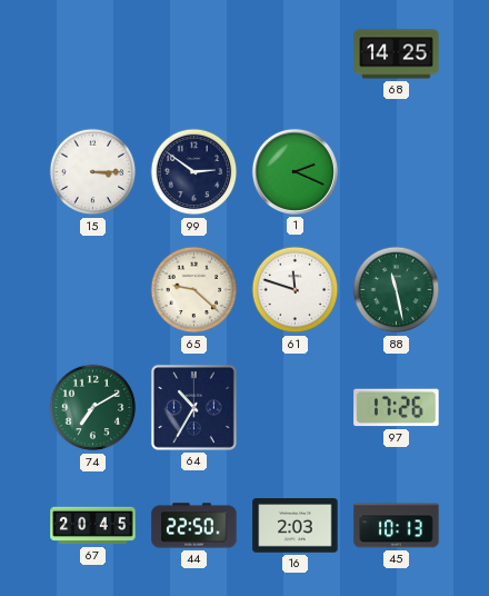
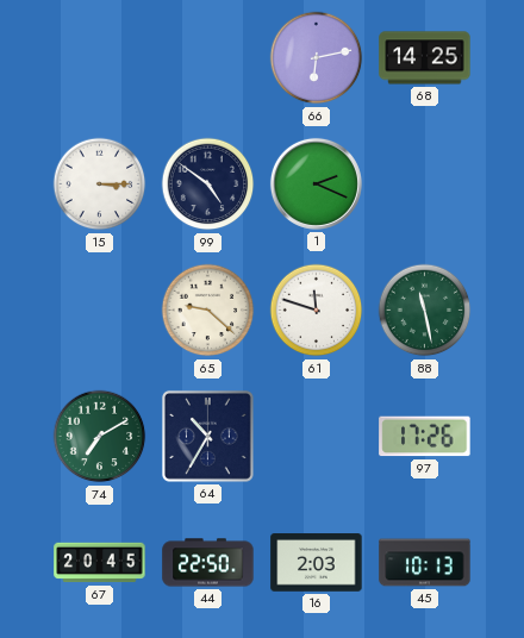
66: none -> 6:13
99: 2:51 -> 4:51
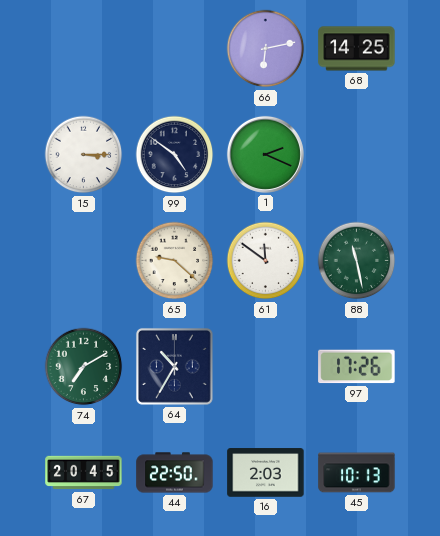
61: 11:48 -> 11:51
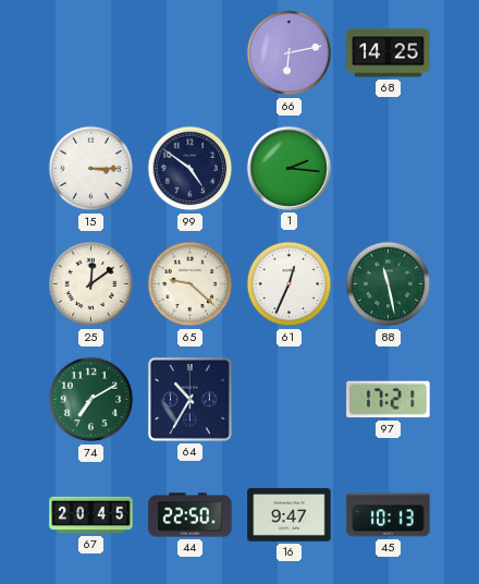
1: 2:19 -> 2:16
25: none -> 12:09
61: 11:51 -> 12:34
97: 17:26 -> 17:21
16: 2:03 -> 9:47
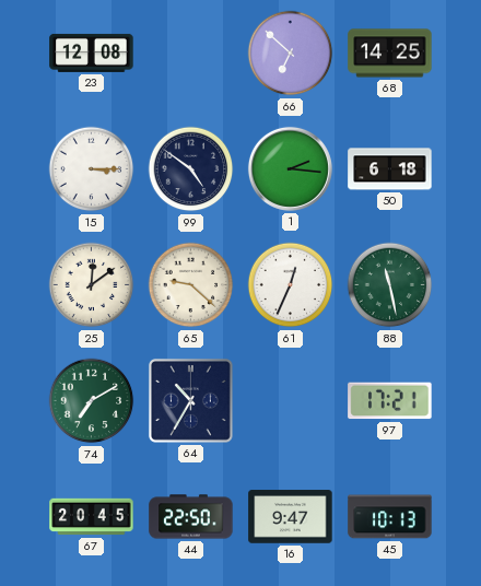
23: none -> 12:08
66: 6:13 -> 6:52
50: none -> 6:18
